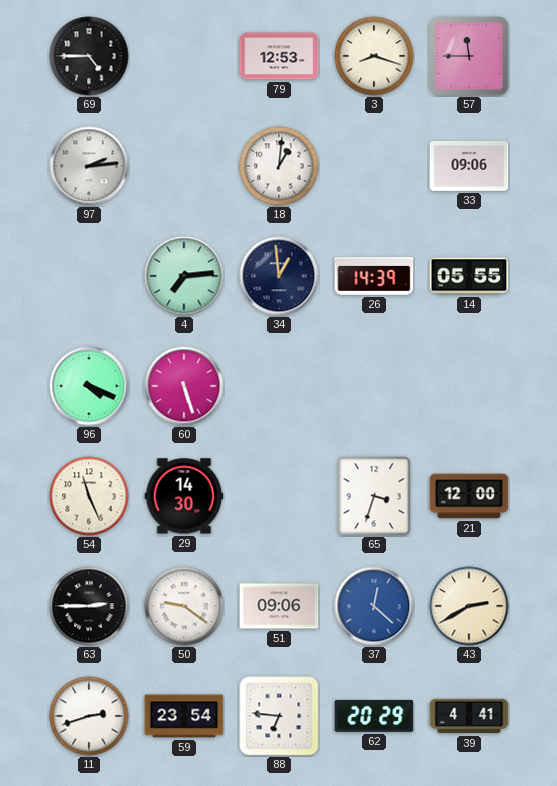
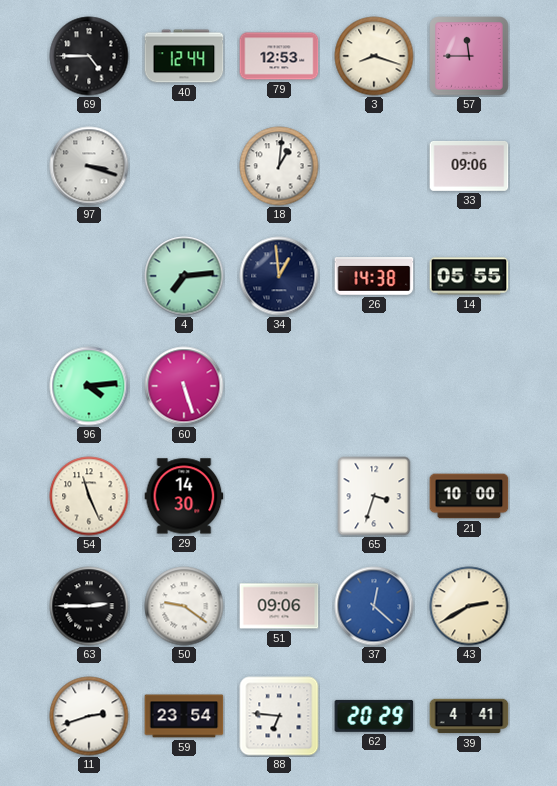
40: none -> 12:44
97: 2:14 -> 3:18
26: 14:39 -> 14:38
96: 4:19 -> 4:14
21: 12:00 -> 10:00
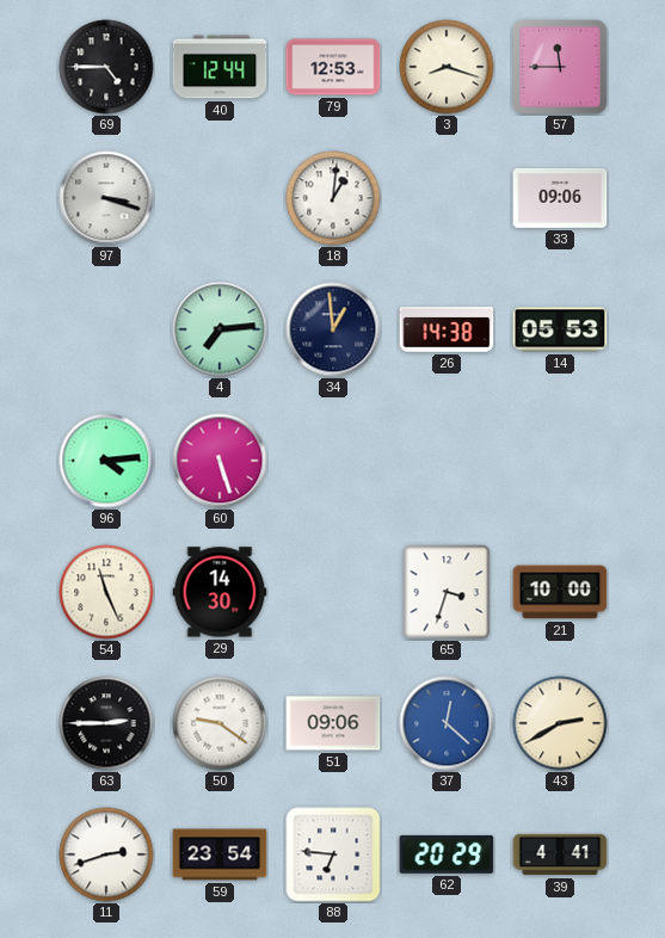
14: 05:55 -> 05:53
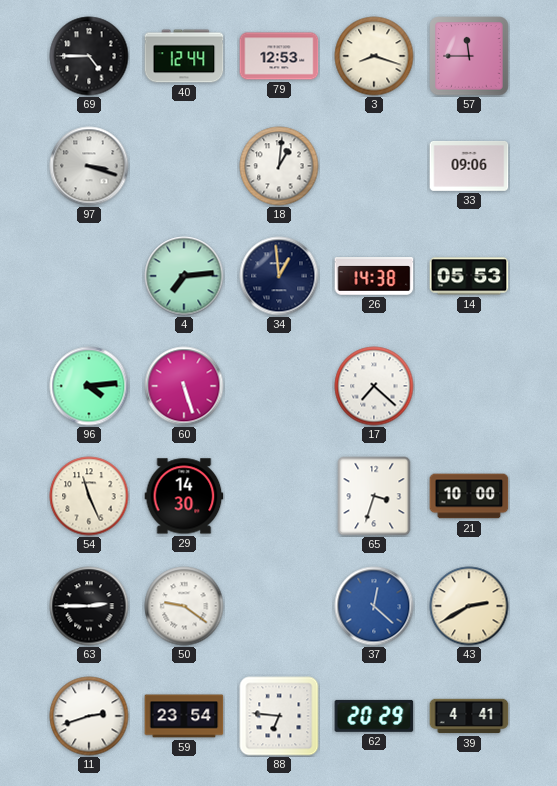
17: none -> 7:22
51: 09:06 -> none
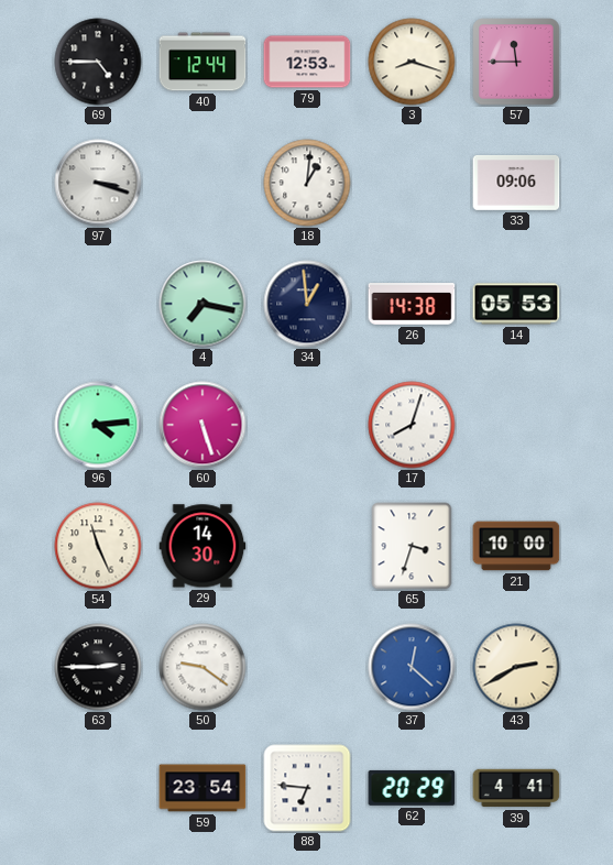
4: 7:14 -> 7:17
17: 7:22 -> 8:03
11: 2:42 -> none
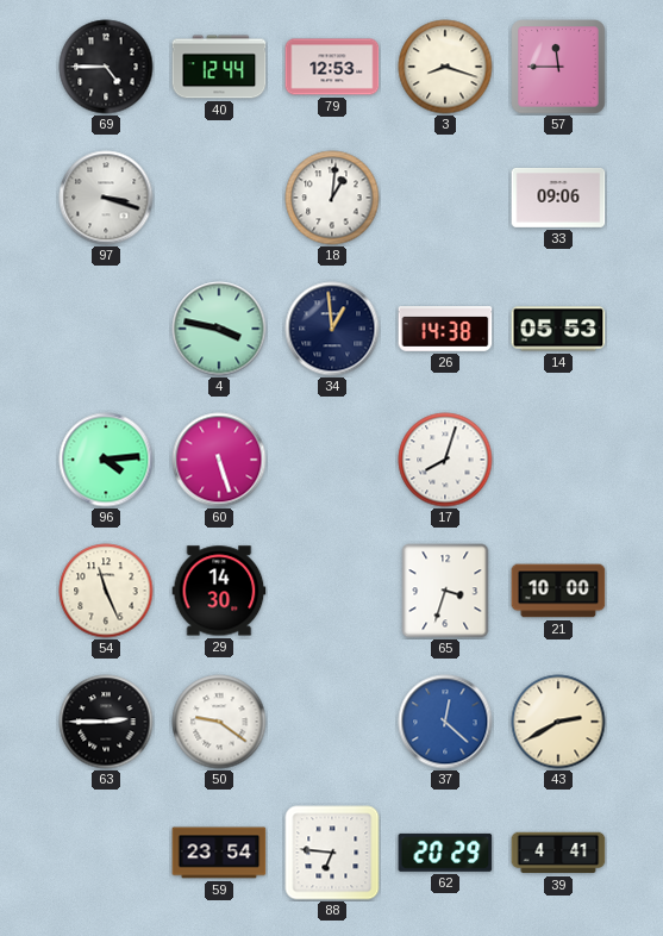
4: 7:17 -> 3:47
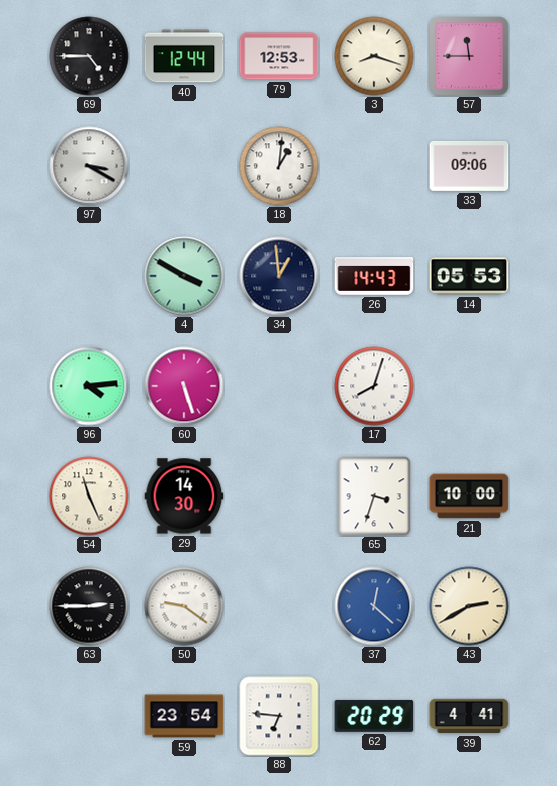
97: 3:18 -> 3:20
4: 3:47 -> 3:50
26: 14:38 -> 14:43
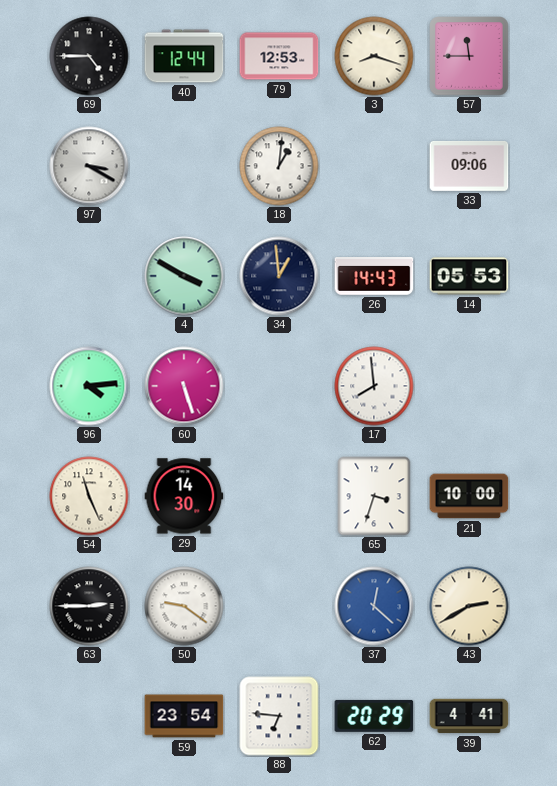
17: 8:03 -> 7:59
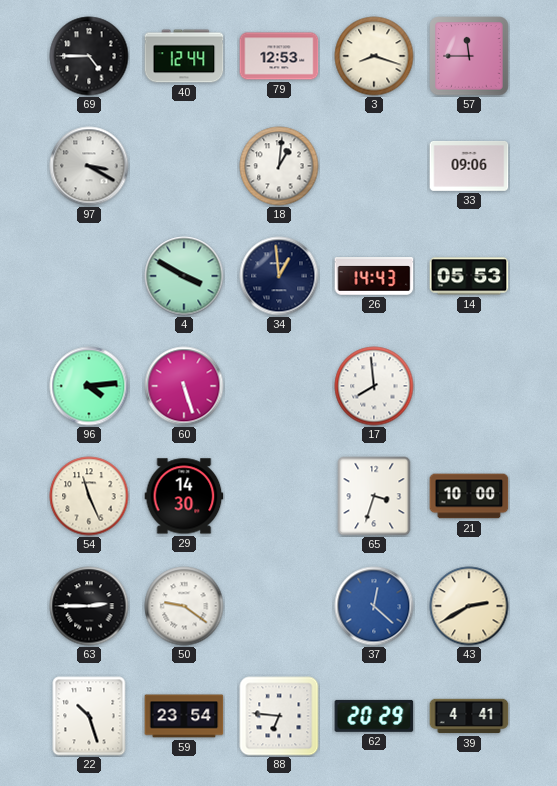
22: none -> 10:27
